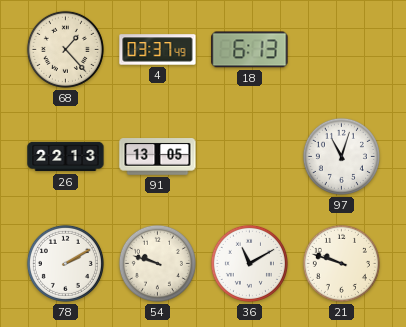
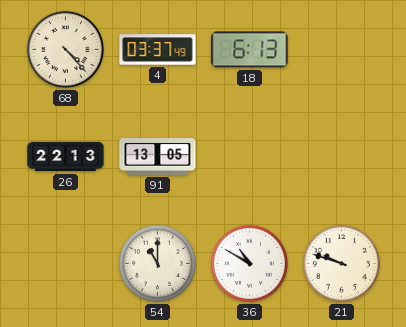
68: 1:23 -> 4:23
97: 11:03 -> none
78: 2:10 -> none
54: 9:48 -> 11:00
36: 11:10 -> 10:50
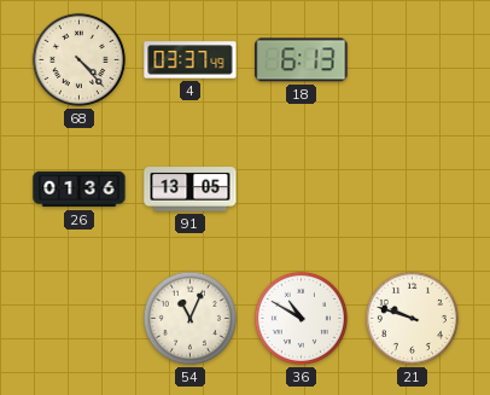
26: 22:13 -> 01:36
54: 11:00 -> 11:04
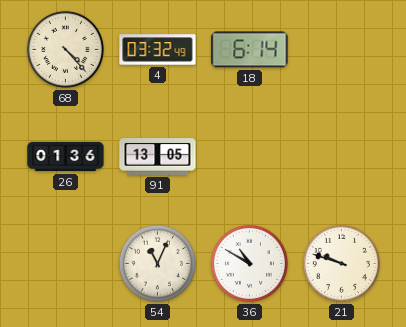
4: 03:37 -> 03:32
18: 6:13 -> 6:14
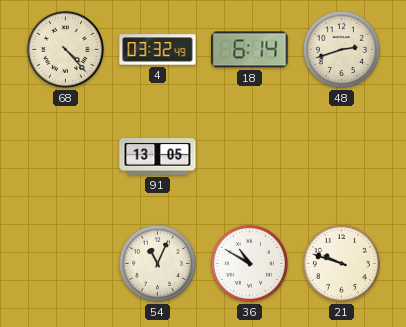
48: none -> 2:42
26: 01:36 -> none
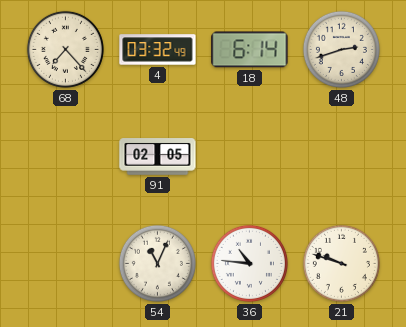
68: 4:23 -> 7:23
91: 13:05 -> 02:05
36: 10:50 -> 10:46
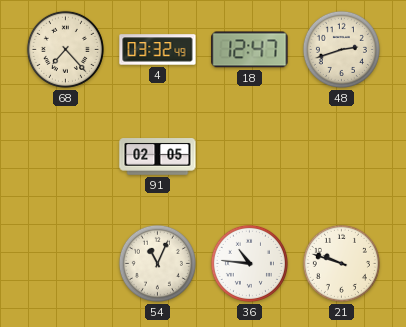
18: 6:14 -> 12:47
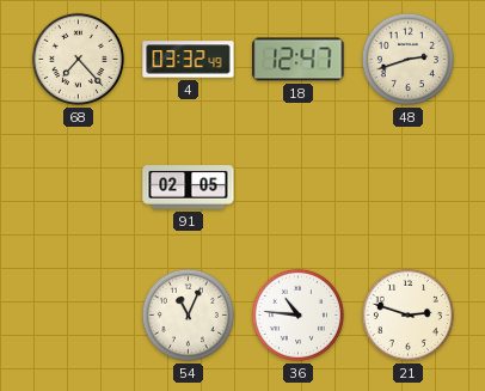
21: 9:48 -> 2:48
